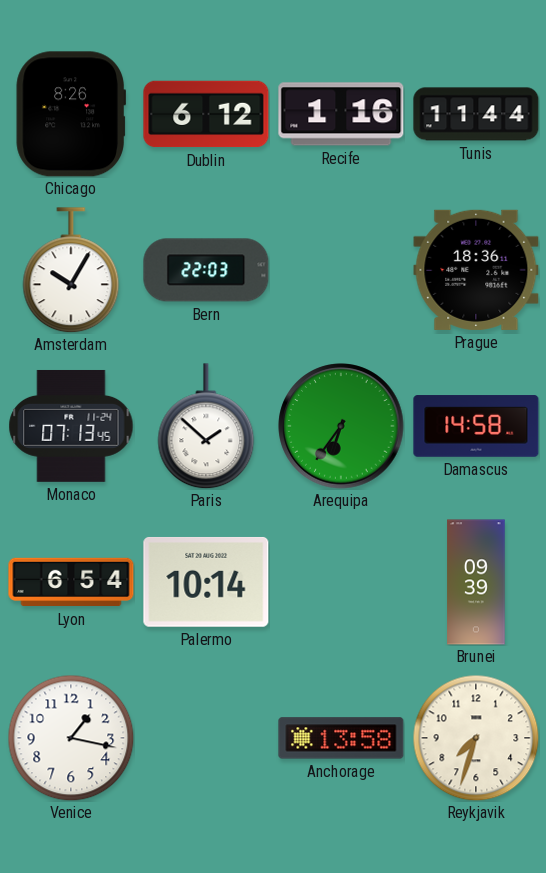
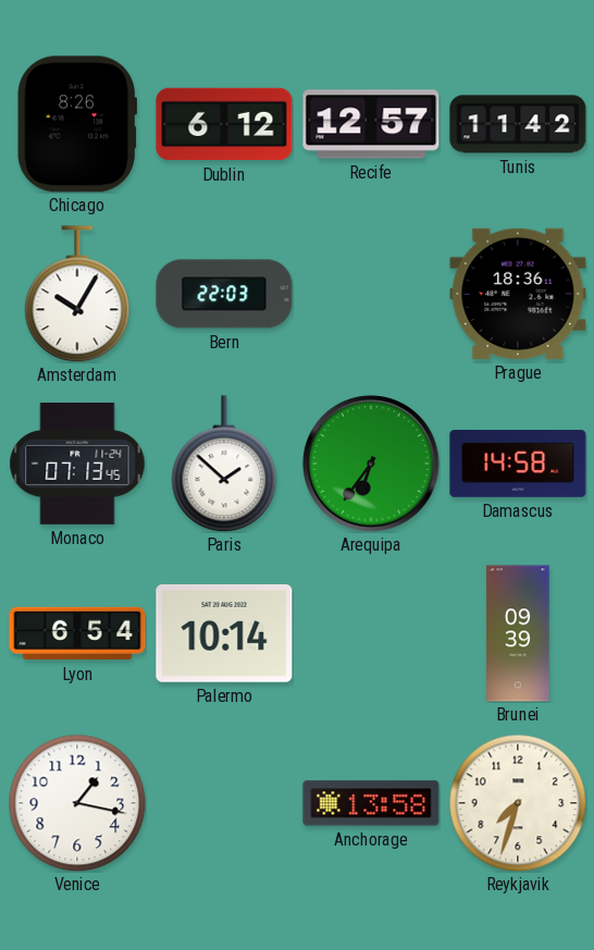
Recife: 1:16 -> 12:57
Tunis: 11:44 -> 11:42
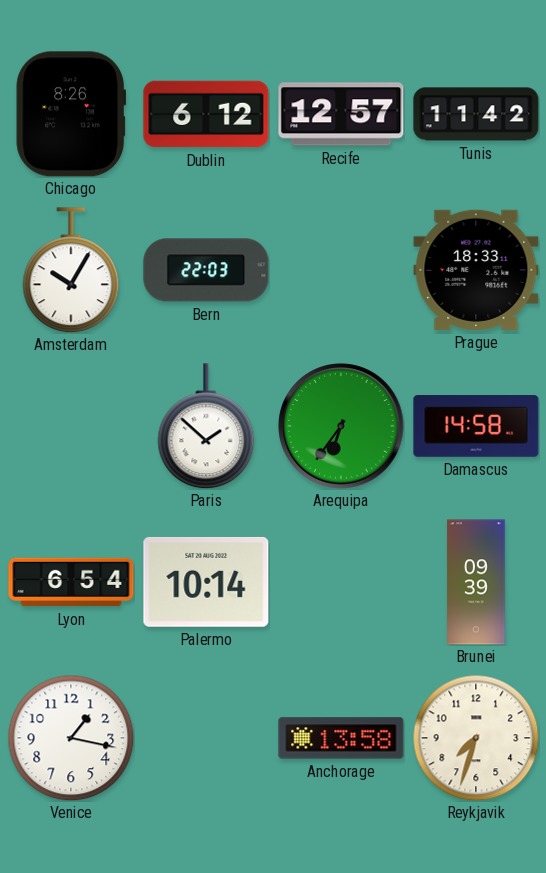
Prague: 18:36 -> 18:33
Monaco: 07:13 -> none
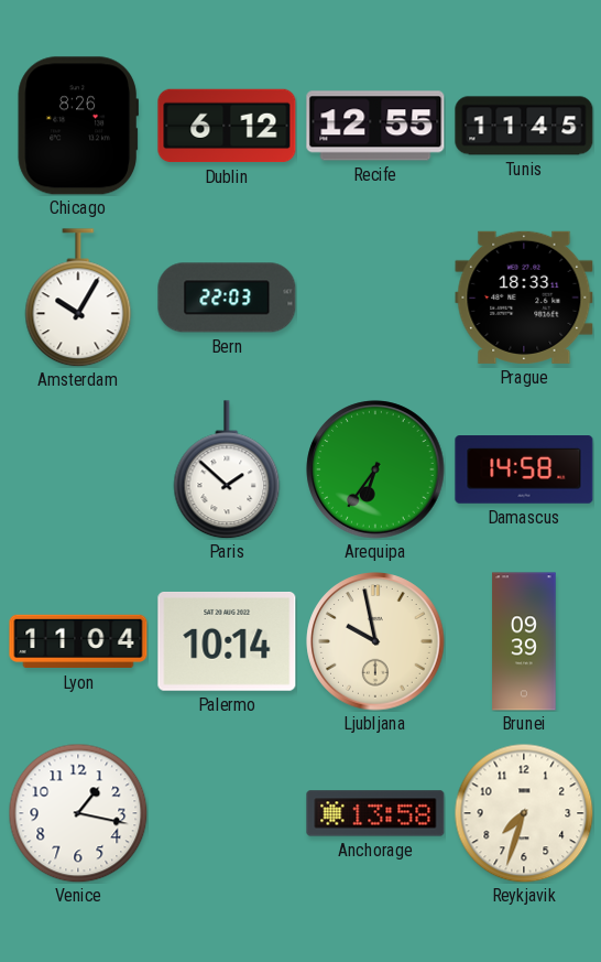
Recife: 12:57 -> 12:55
Tunis: 11:42 -> 11:45
Lyon: 6:54 -> 11:04
Ljubljana: none -> 9:58
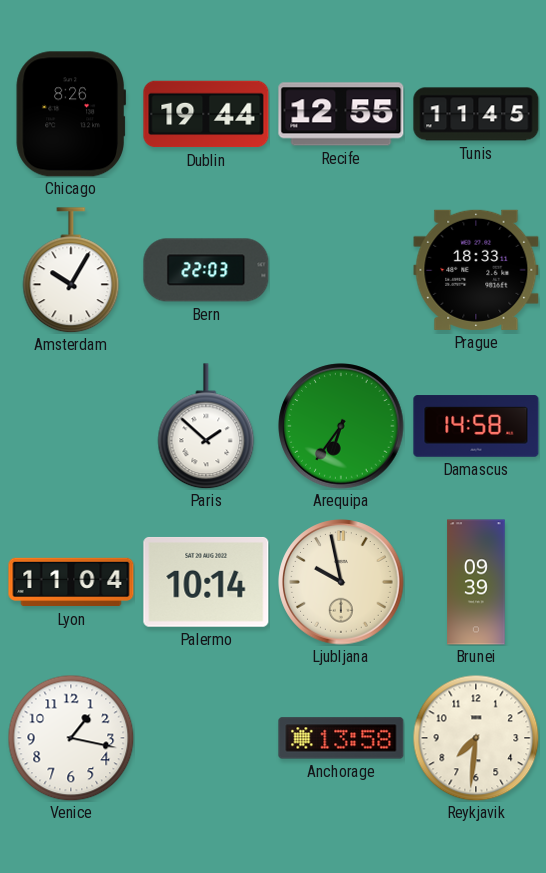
Dublin: 6:12 -> 19:44
Reykjavik: 7:33 -> 7:31
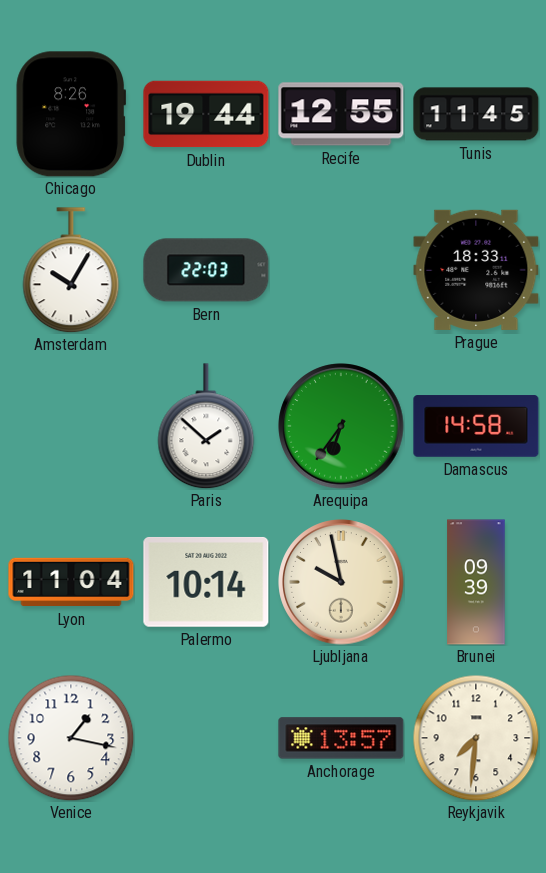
Anchorage: 13:58 -> 13:57
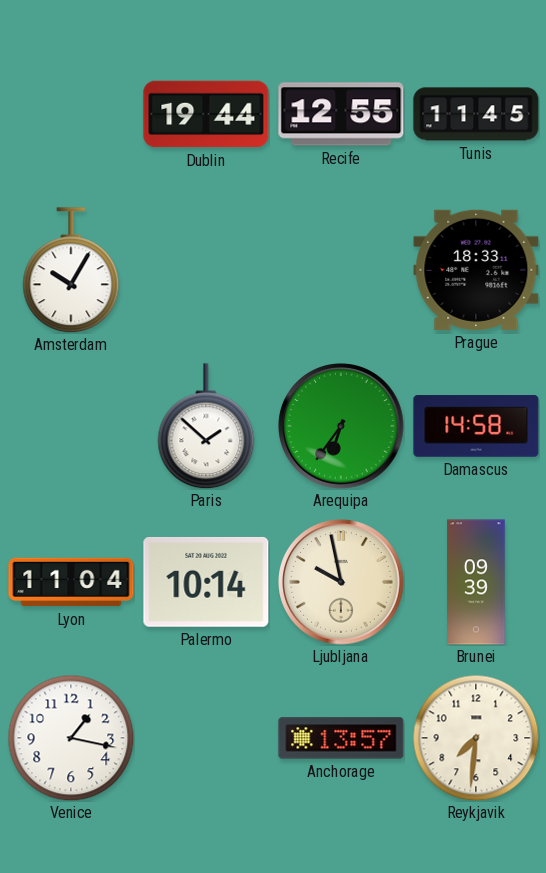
Chicago: 8:26 -> none
Bern: 22:03 -> none
